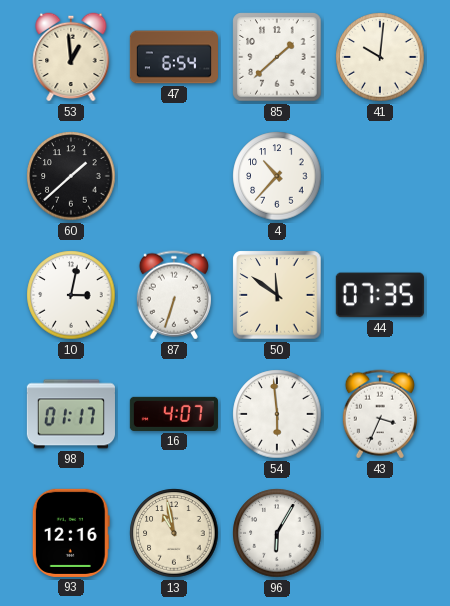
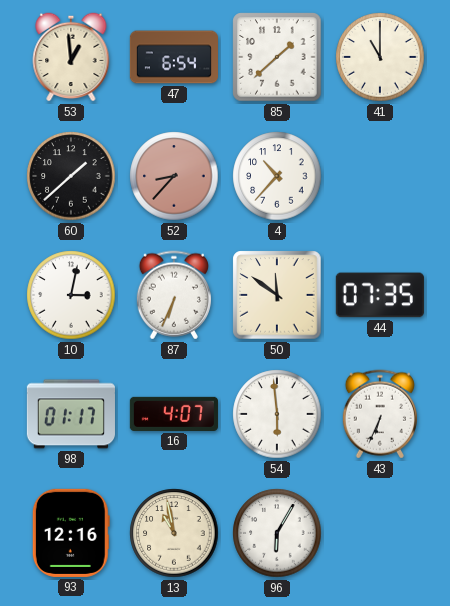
41: 10:01 -> 11:00
52: none -> 8:37
87: 6:33 -> 6:34
43: 3:34 -> 6:34
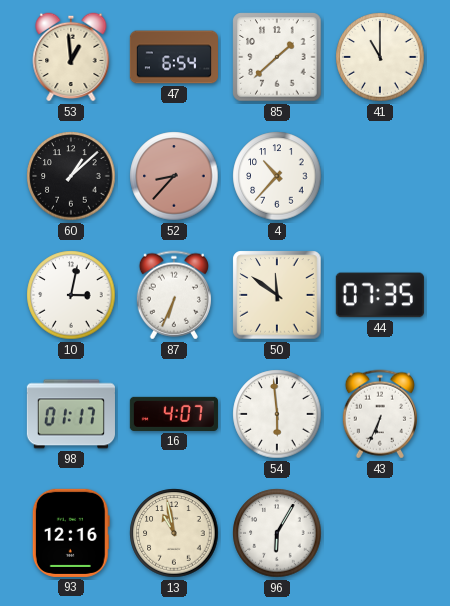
60: 1:38 -> 1:08
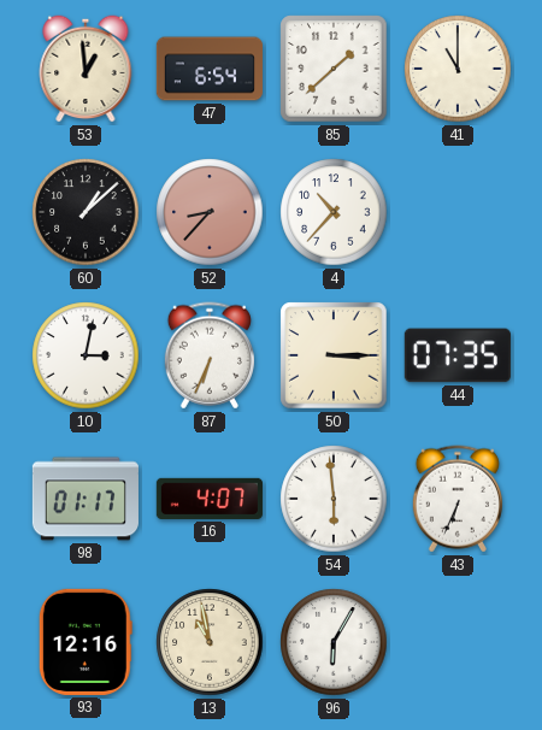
50: 11:51 -> 3:15
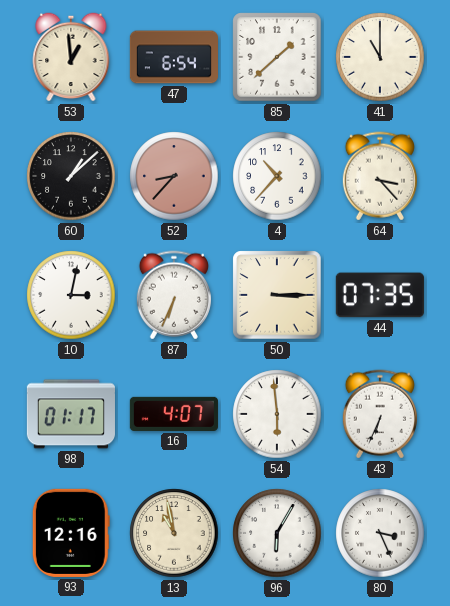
64: none -> 3:23
80: none -> 3:26
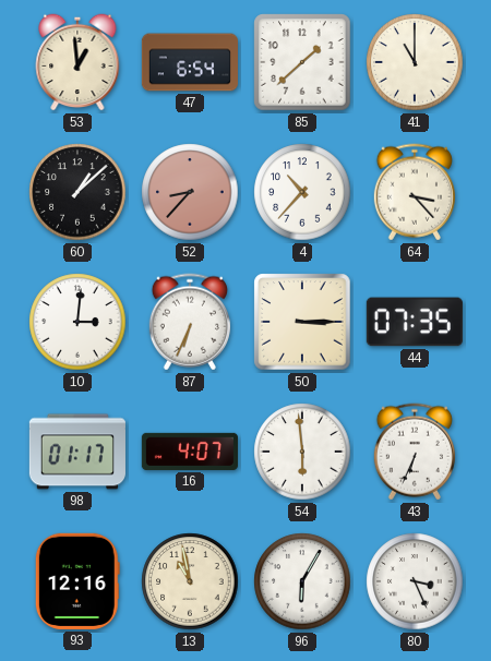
10: 3:02 -> 3:01
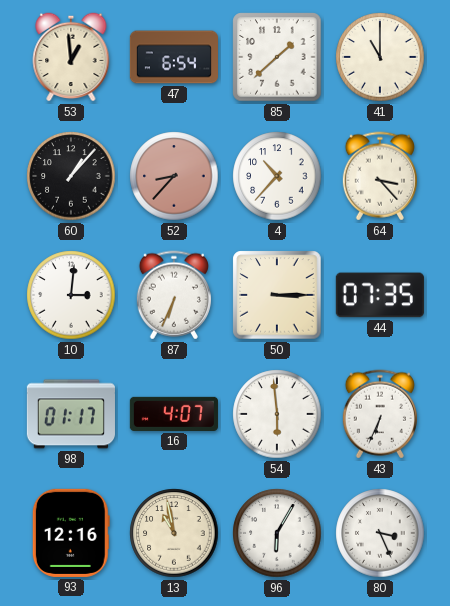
60: 1:08 -> 1:07
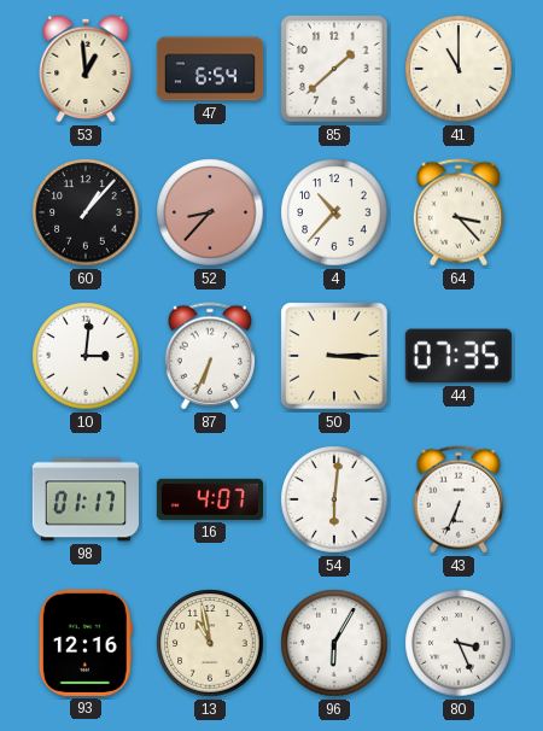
54: 5:59 -> 6:01
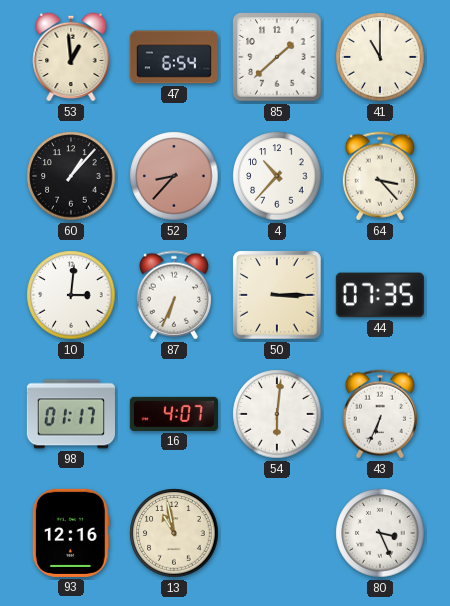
96: 6:05 -> none
